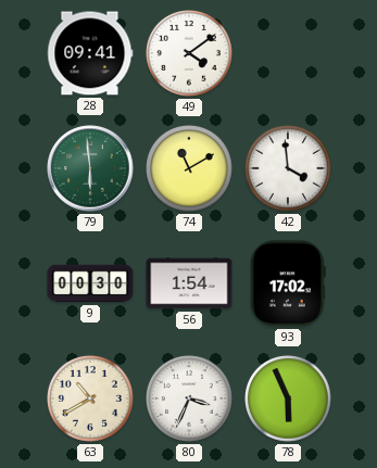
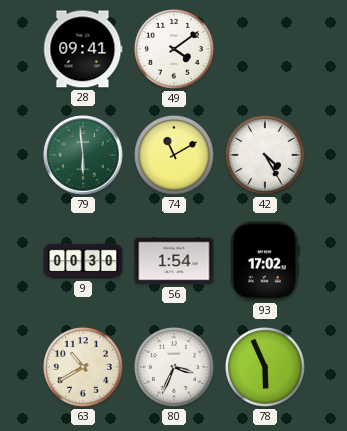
42: 3:59 -> 4:25
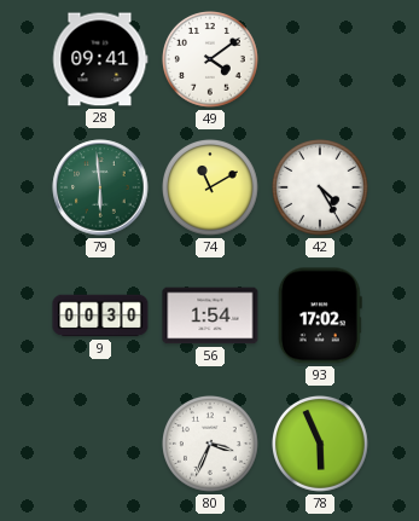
63: 10:40 -> none
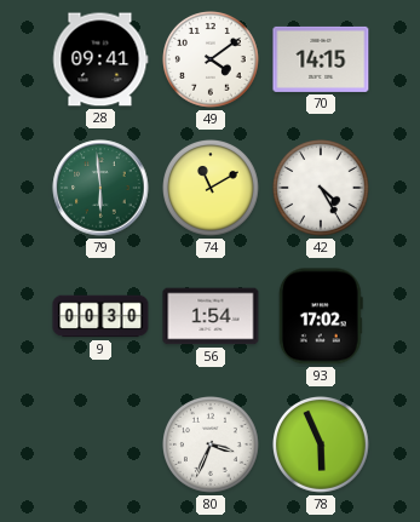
70: none -> 14:15
